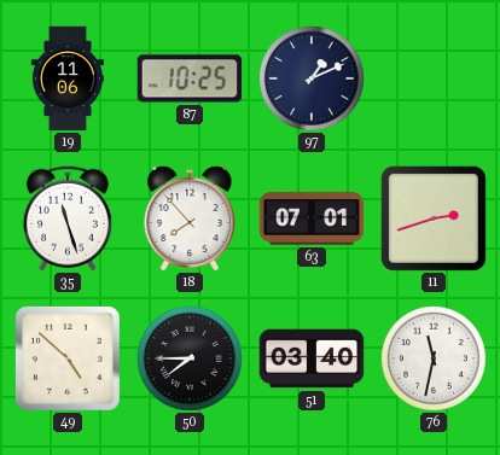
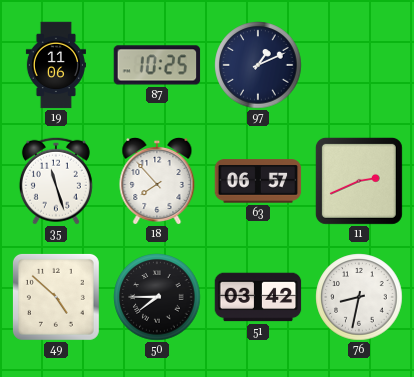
63: 07:01 -> 06:57
11: 2:42 -> 2:41
51: 03:40 -> 03:42
76: 11:32 -> 8:32
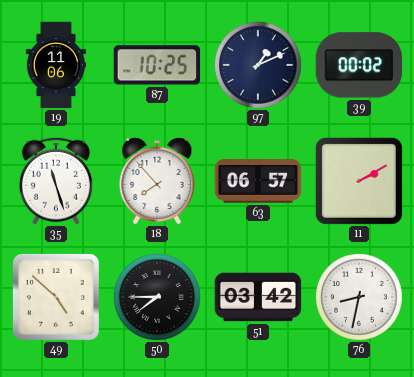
39: none -> 00:02
11: 2:41 -> 2:10
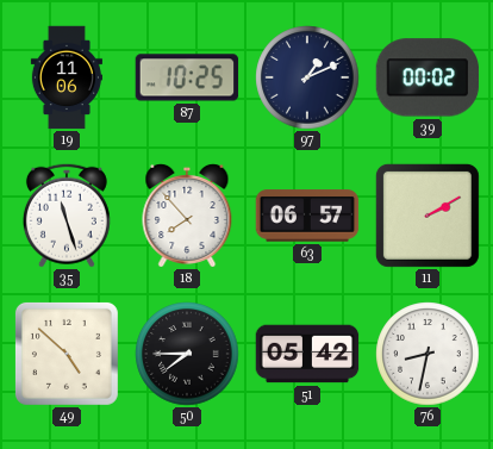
51: 03:42 -> 05:42
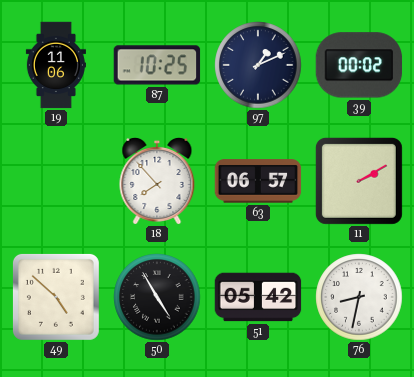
35: 11:27 -> none
50: 7:45 -> 4:55
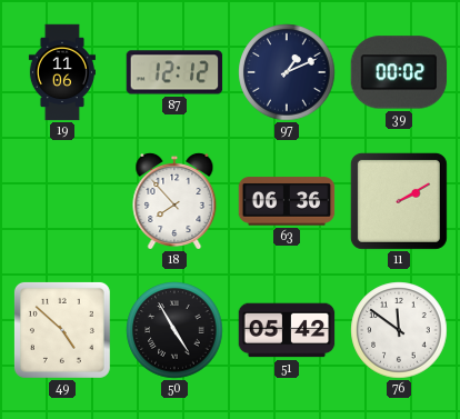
87: 10:25 -> 12:12
63: 06:57 -> 06:36
76: 8:32 -> 11:51
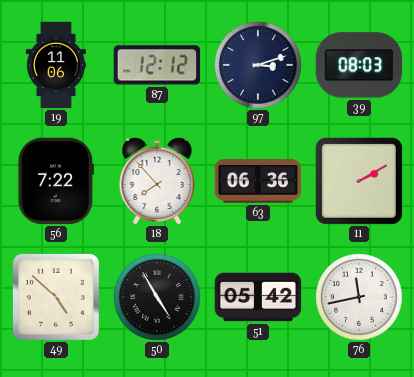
97: 1:11 -> 3:12
39: 00:02 -> 08:03
56: none -> 7:22
76: 11:51 -> 11:43
